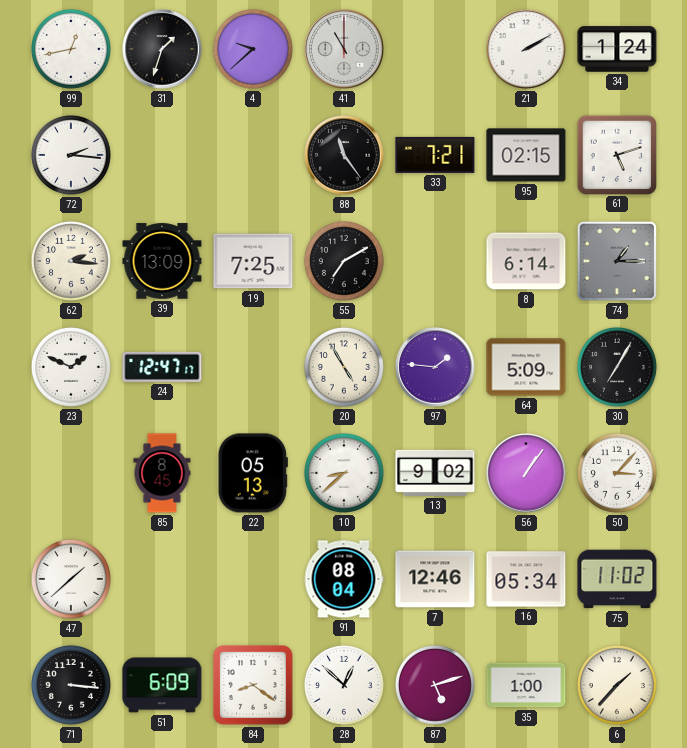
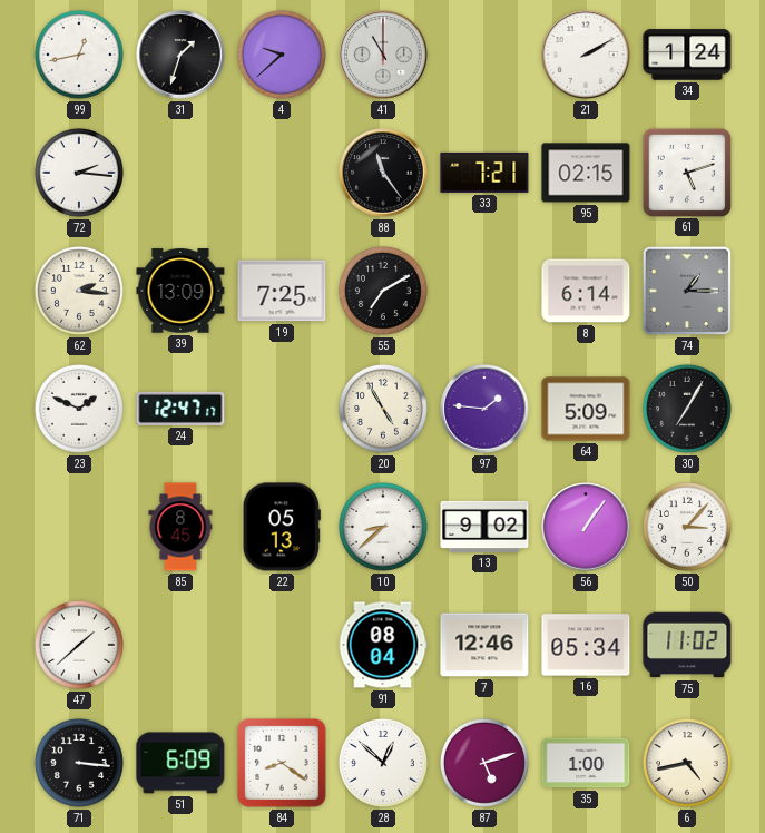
6: 1:37 -> 4:43
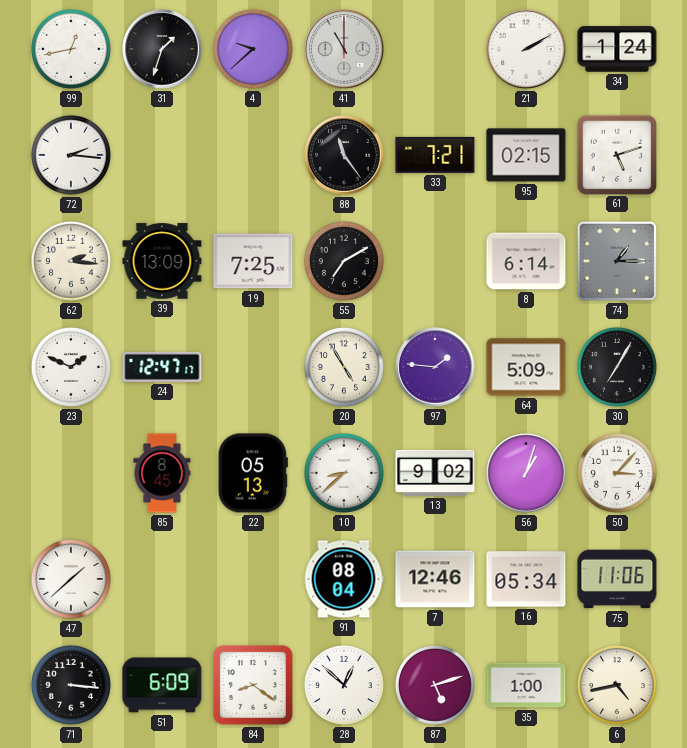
56: 1:06 -> 1:03
75: 11:02 -> 11:06
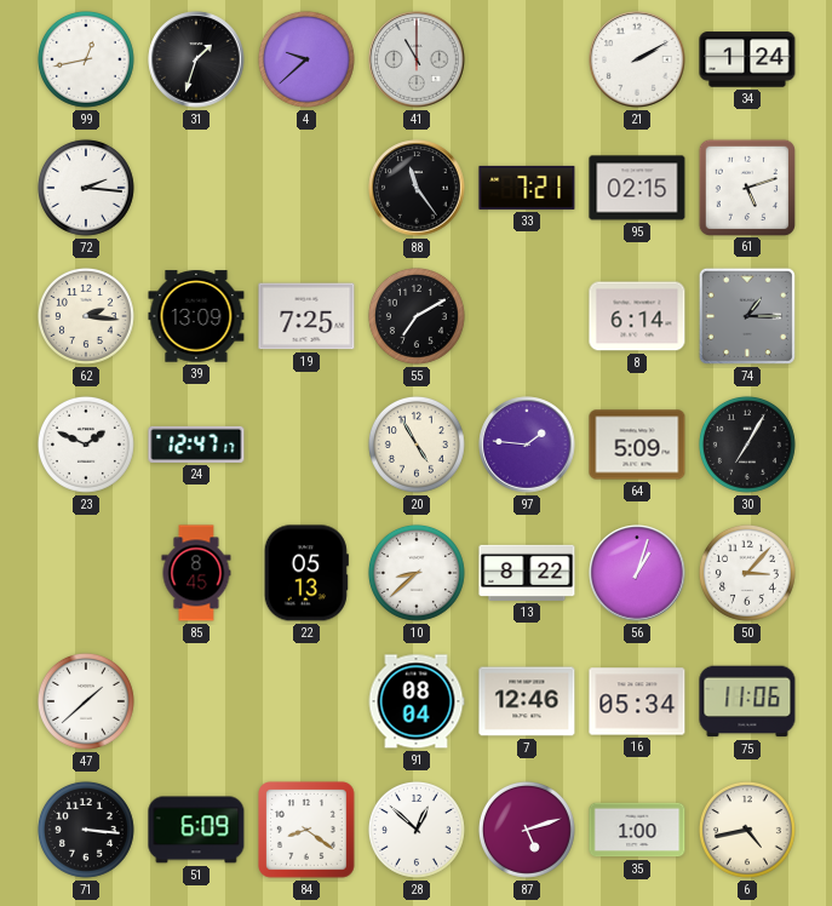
13: 9:02 -> 8:22
